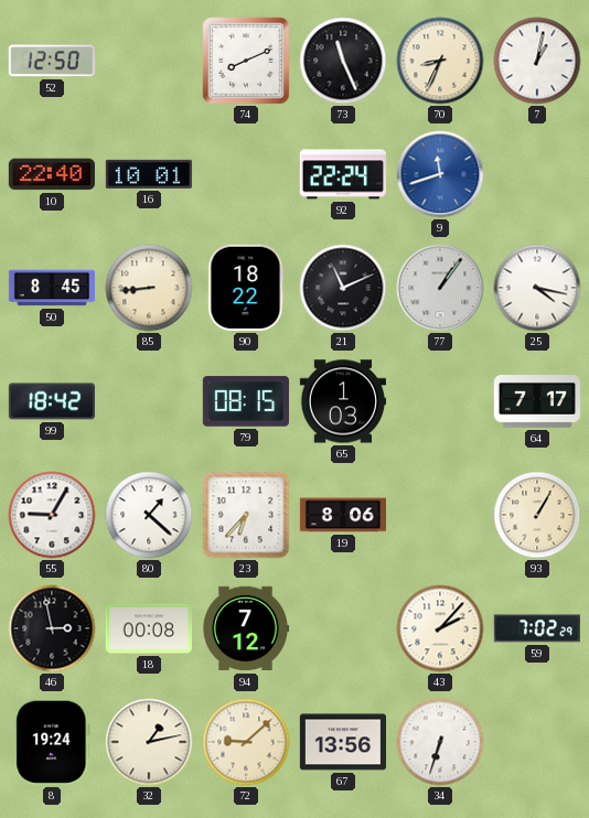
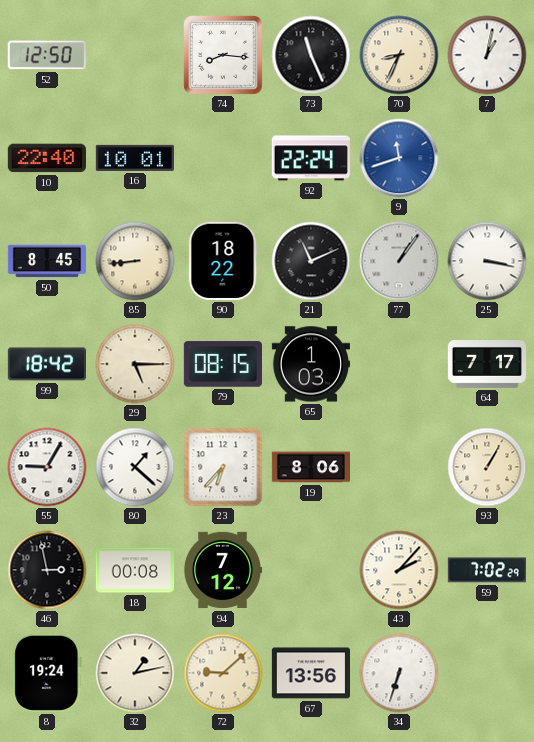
74: 8:11 -> 8:16
25: 4:17 -> 3:17
29: none -> 5:15
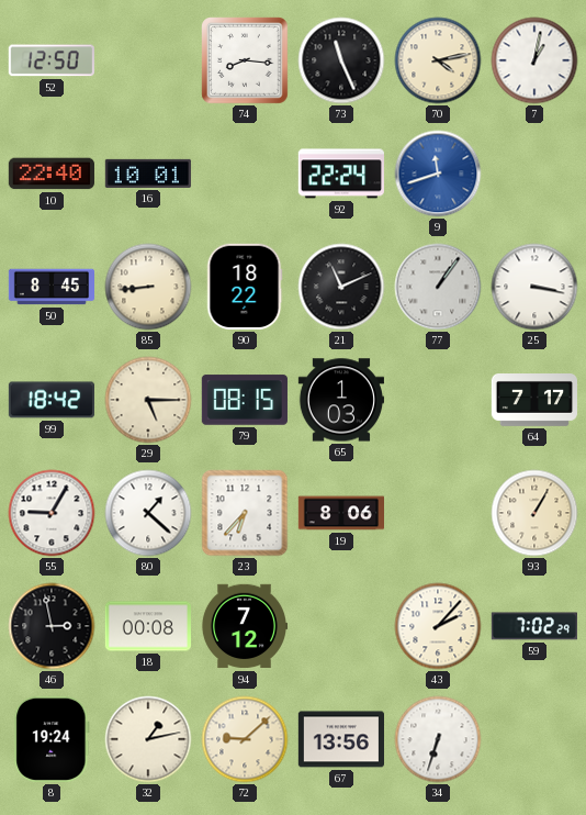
70: 8:34 -> 4:13
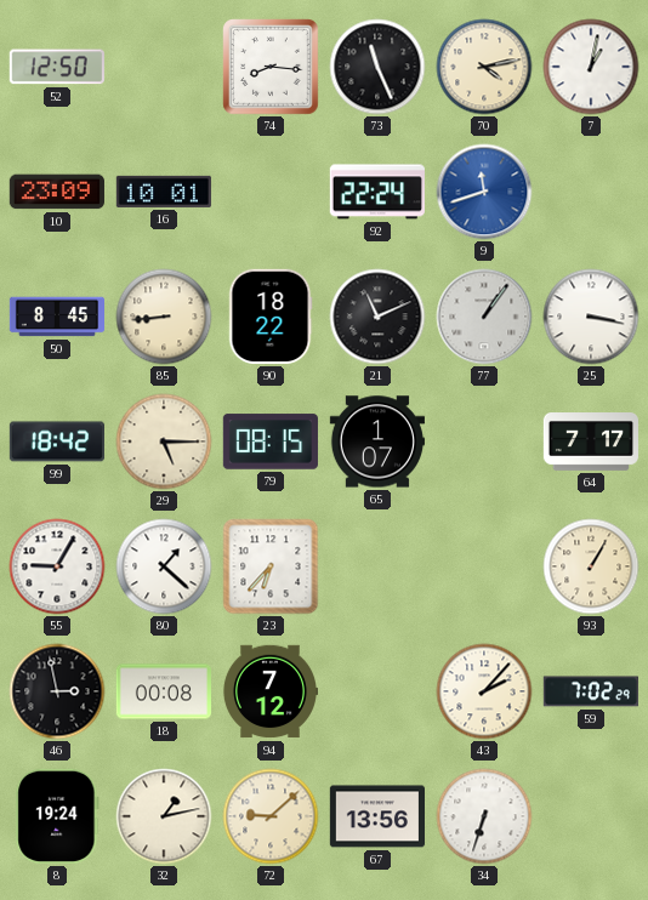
10: 22:40 -> 23:09
65: 1:03 -> 1:07
19: 8:06 -> none
